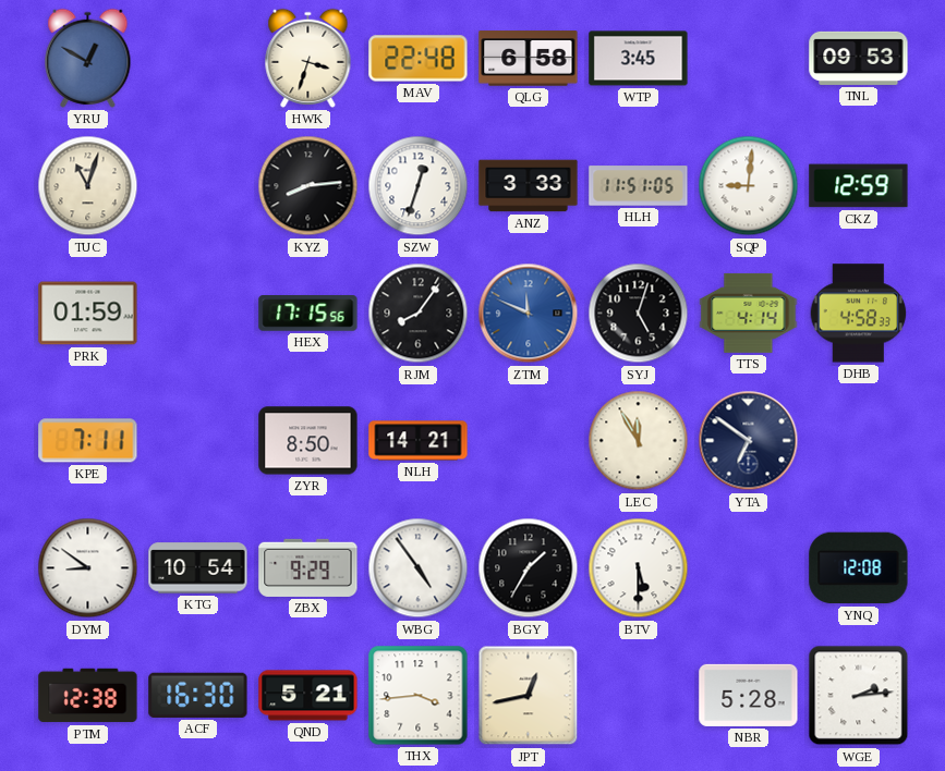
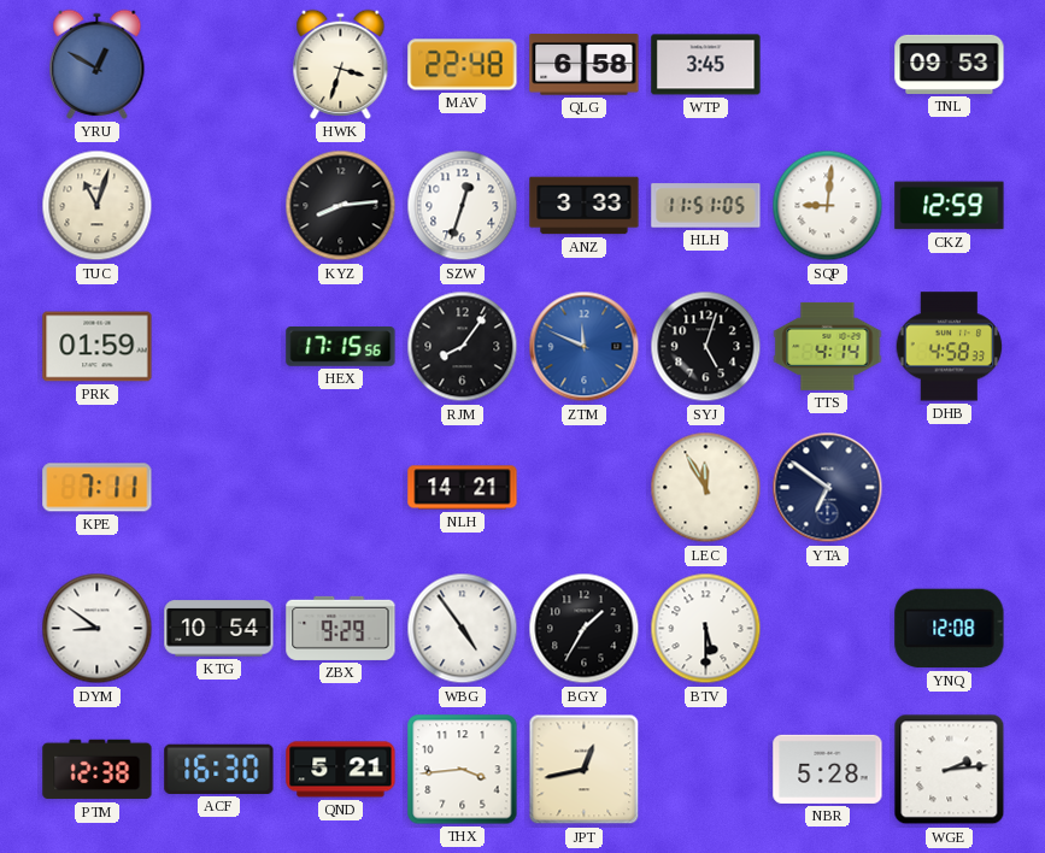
ZYR: 8:50 -> none
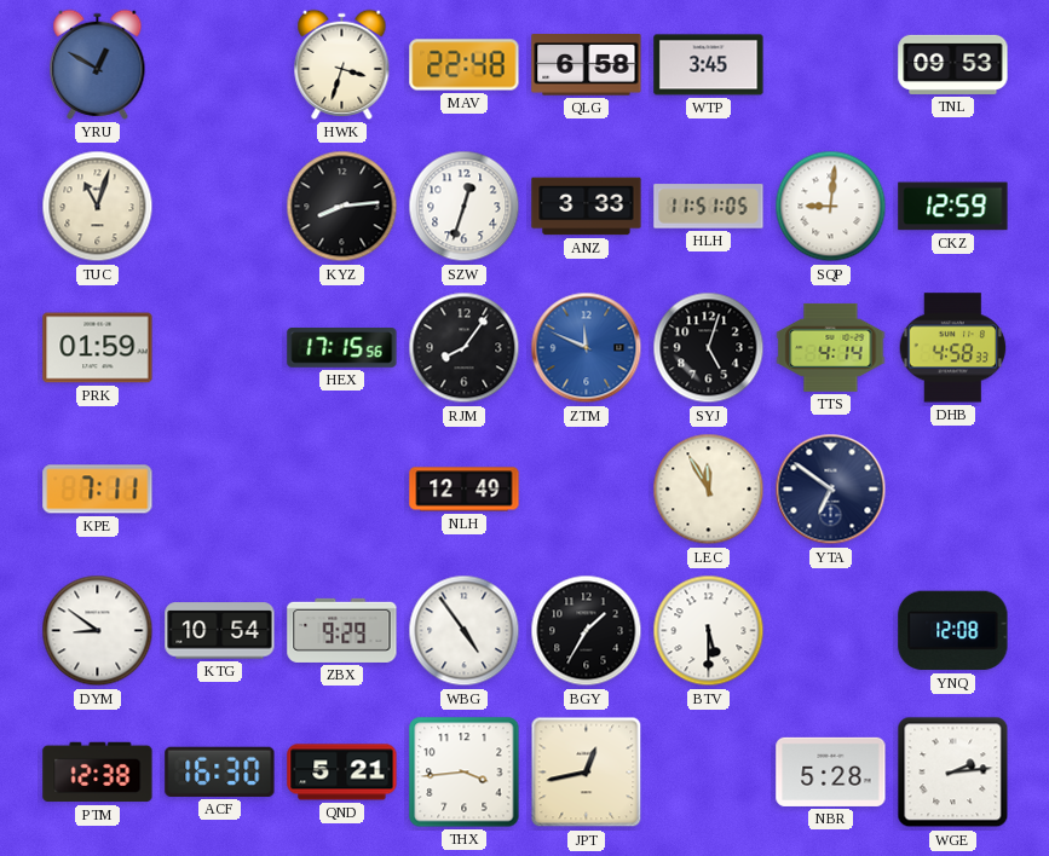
NLH: 14:21 -> 12:49
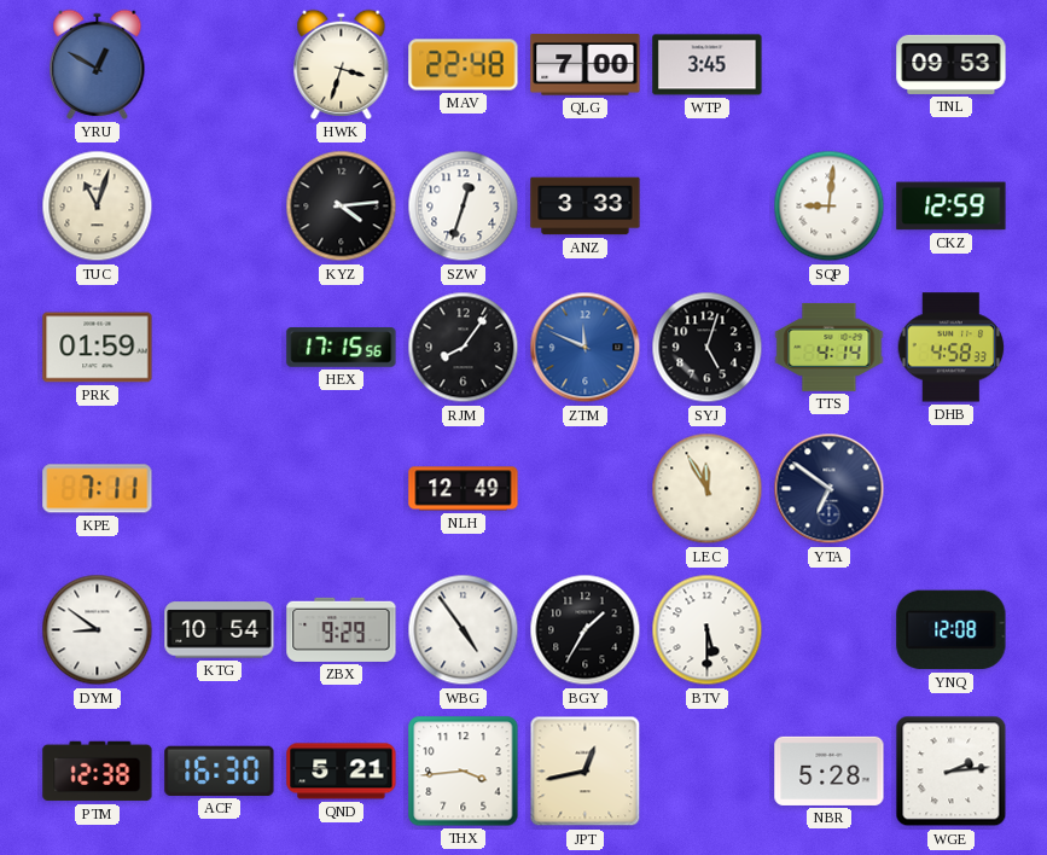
QLG: 6:58 -> 7:00
KYZ: 8:14 -> 4:14
HLH: 11:51 -> none
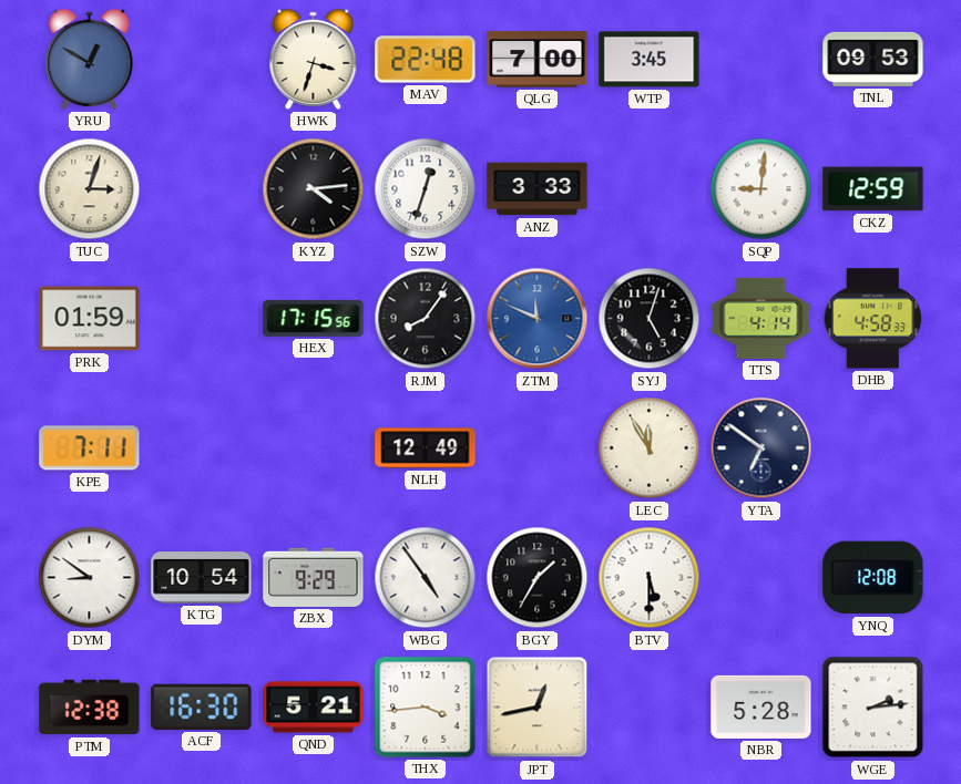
TUC: 11:03 -> 3:03
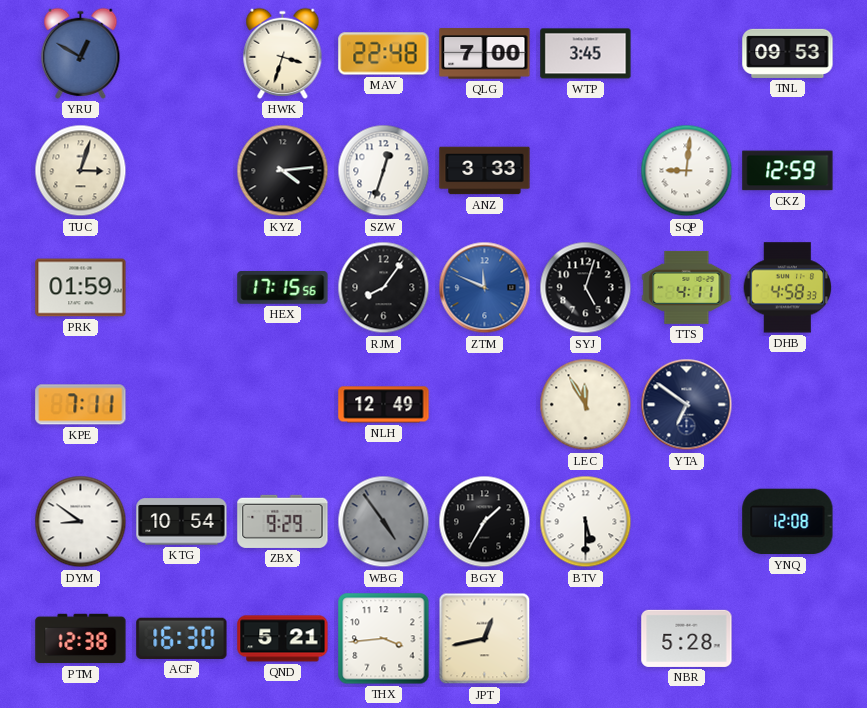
TTS: 4:14 -> 4:11
WBG dial: white -> grey
WGE: 2:14 -> none
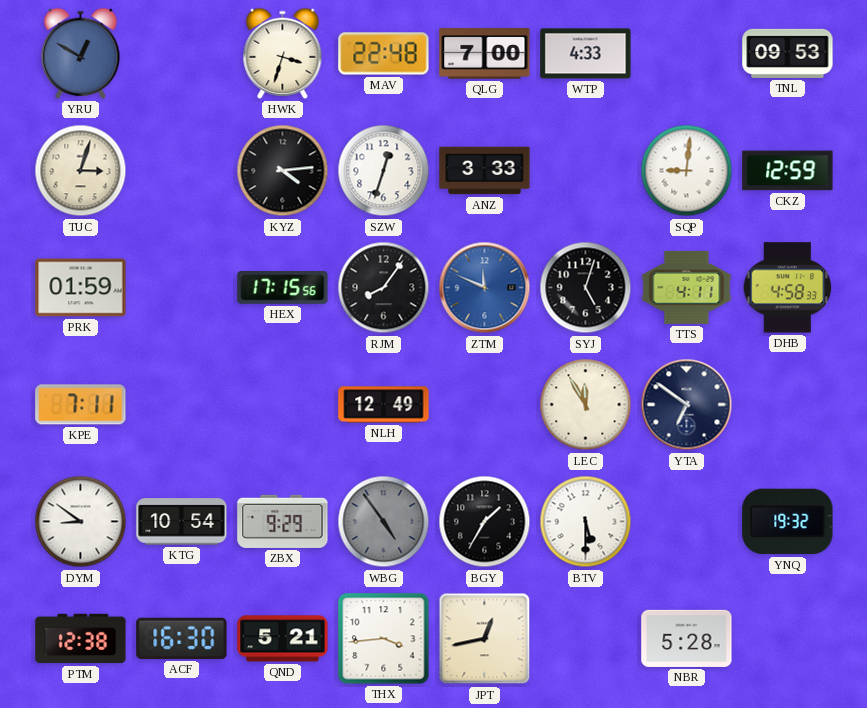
WTP: 3:45 -> 4:33
YNQ: 12:08 -> 19:32
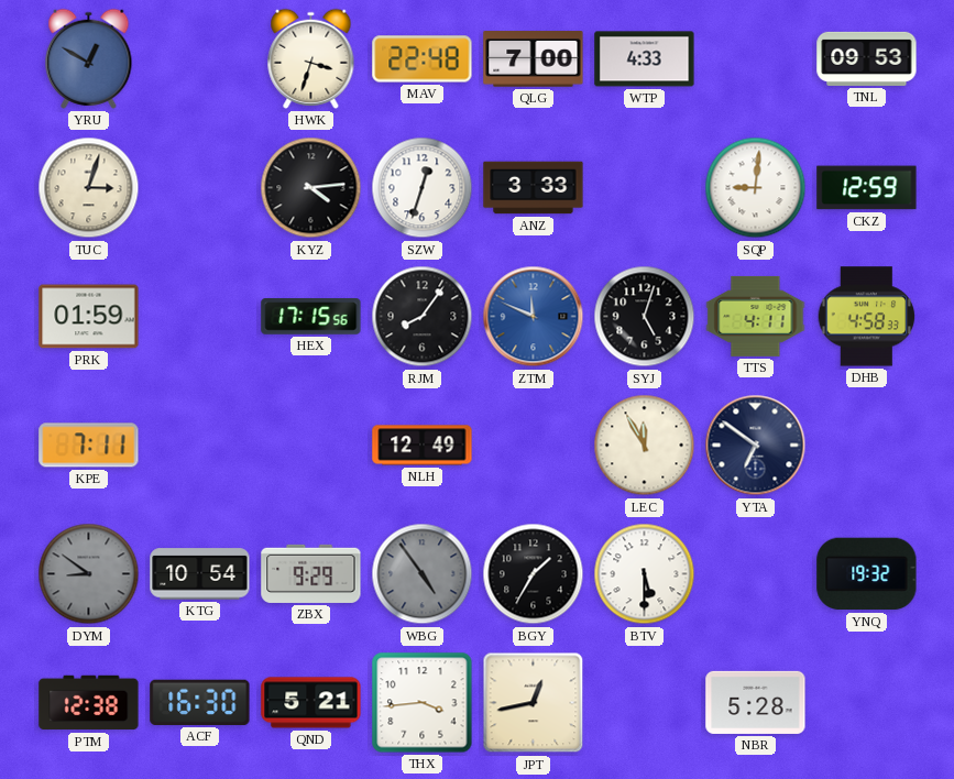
DYM dial: white -> grey
